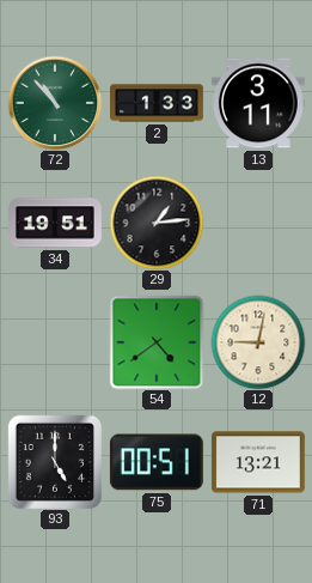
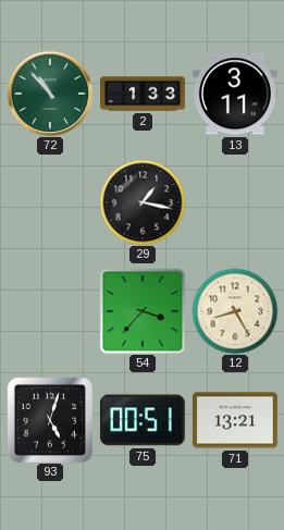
34: 19:51 -> none
29: 1:14 -> 1:17
54: 4:39 -> 3:37
12: 9:02 -> 8:25
93: 5:00 -> 5:03
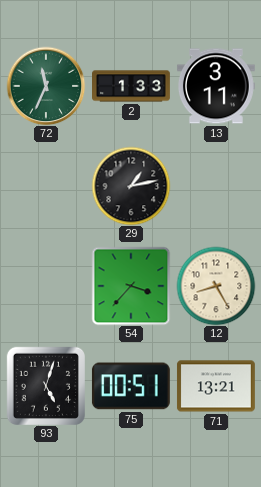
72: 10:53 -> 11:34
29: 1:17 -> 1:13
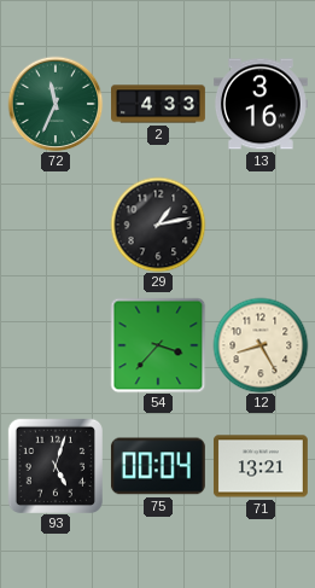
2: 1:33 -> 4:33
13: 3:11 -> 3:16
75: 00:51 -> 00:04
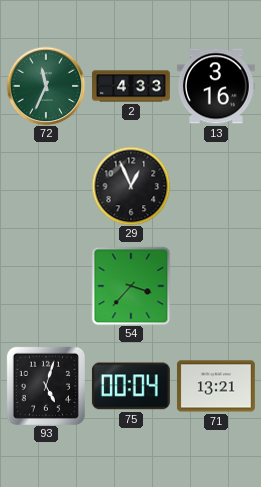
29: 1:13 -> 12:56
12: 8:25 -> none
